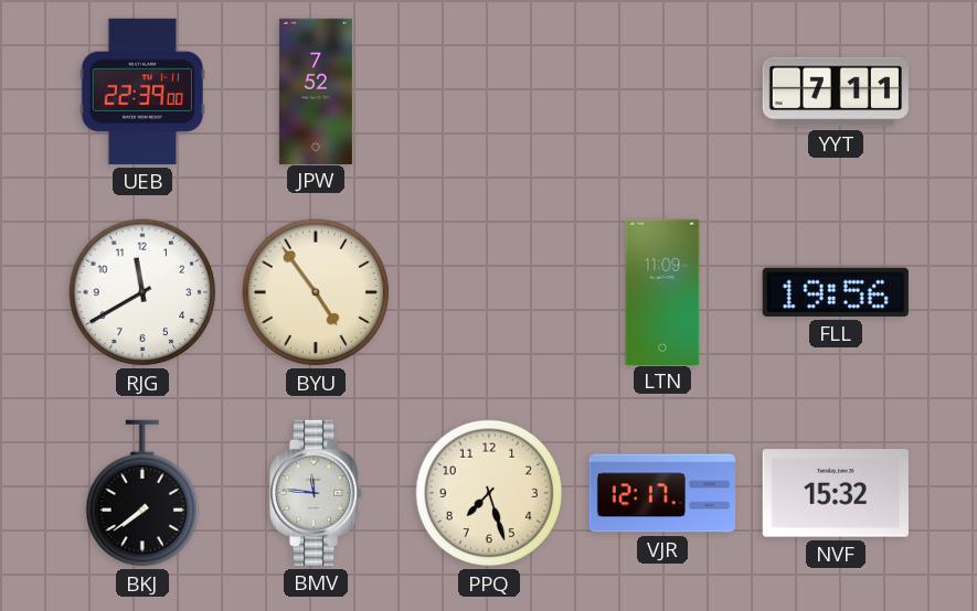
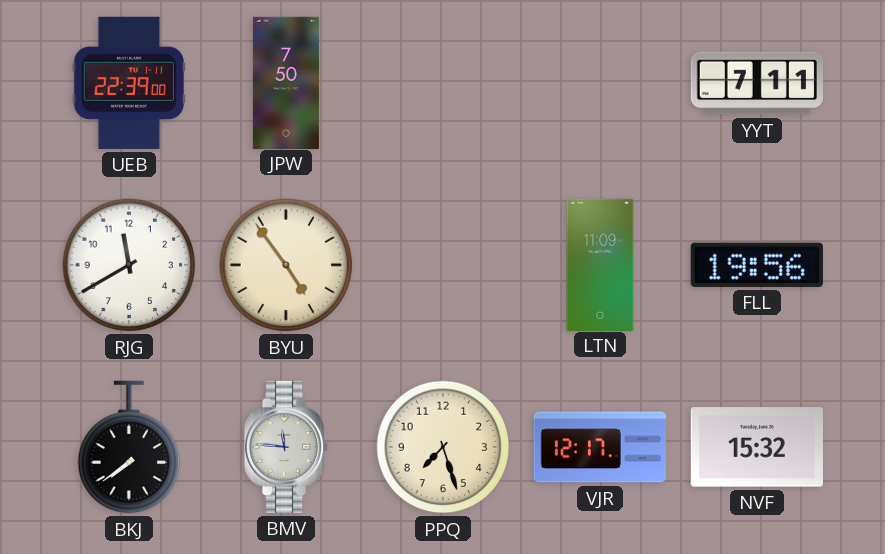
JPW: 7:52 -> 7:50
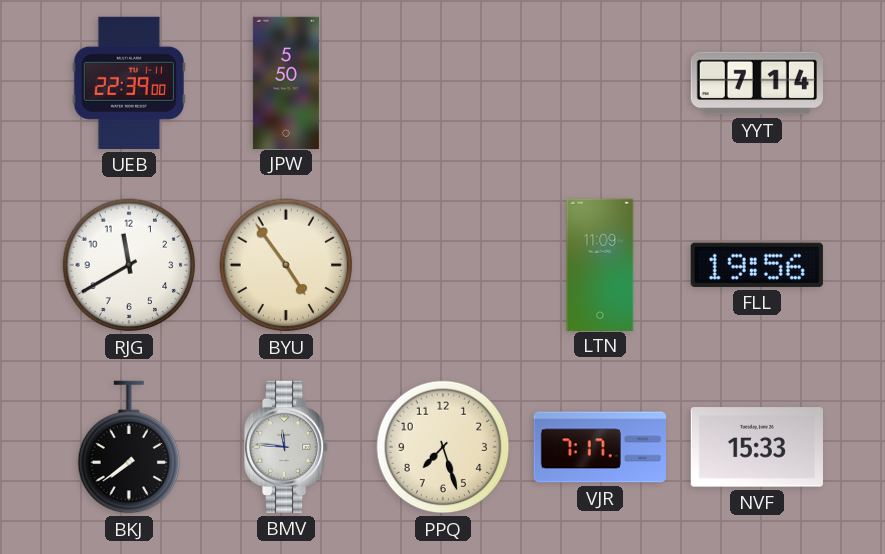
JPW: 7:50 -> 5:50
YYT: 7:11 -> 7:14
VJR: 12:17 -> 7:17
NVF: 15:32 -> 15:33
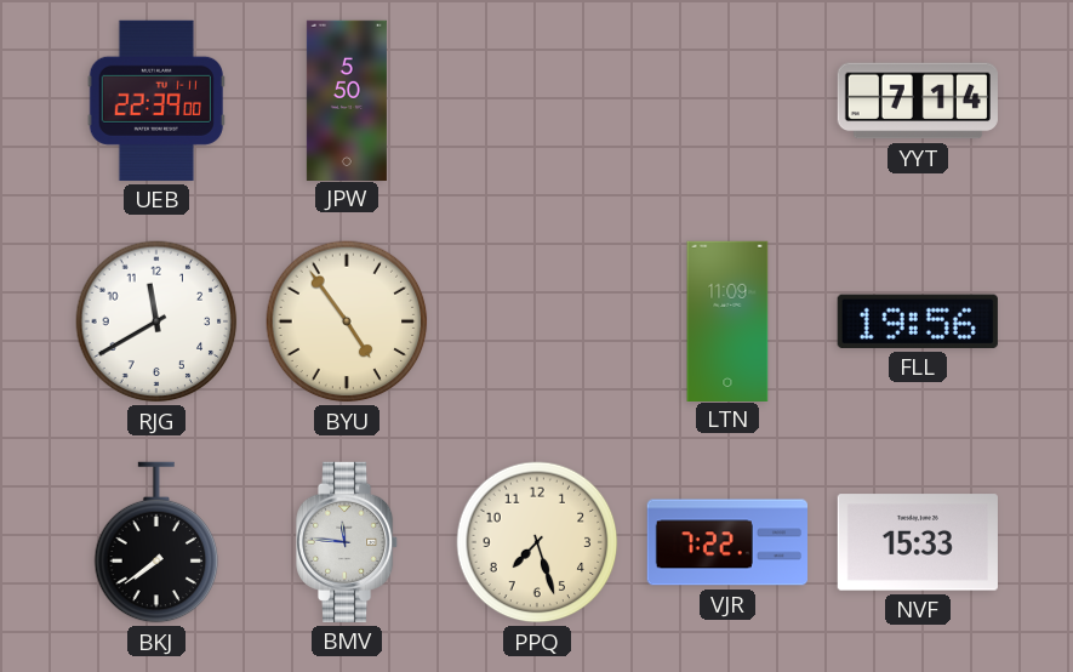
VJR: 7:17 -> 7:22
